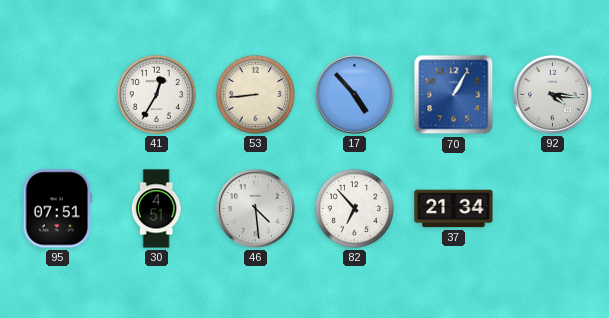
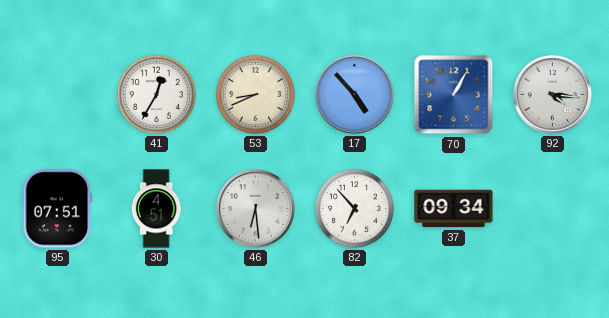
53: 8:44 -> 8:41
46: 4:29 -> 6:29
37: 21:34 -> 09:34
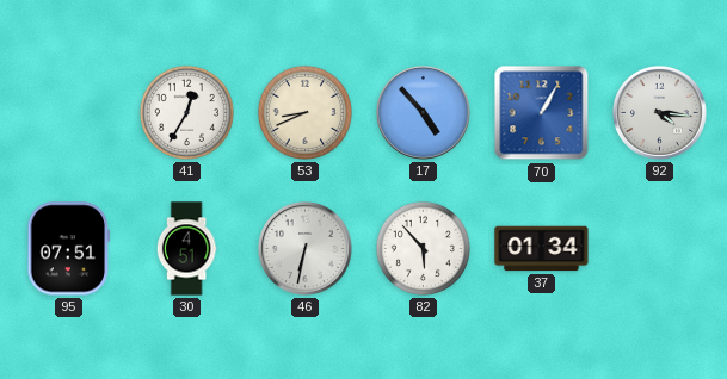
46: 6:29 -> 6:32
82: 6:53 -> 5:53
37: 09:34 -> 01:34
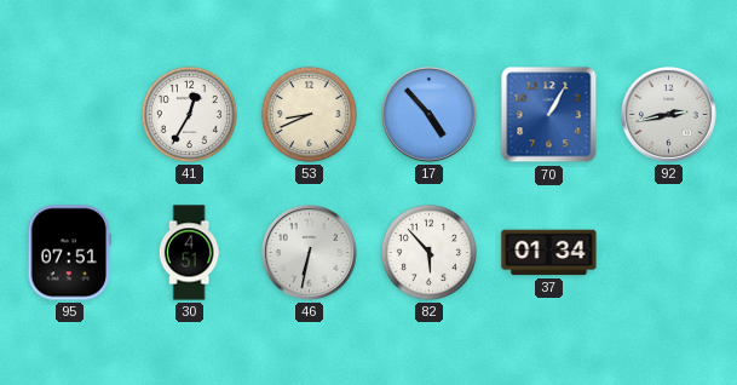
92: 4:16 -> 2:43
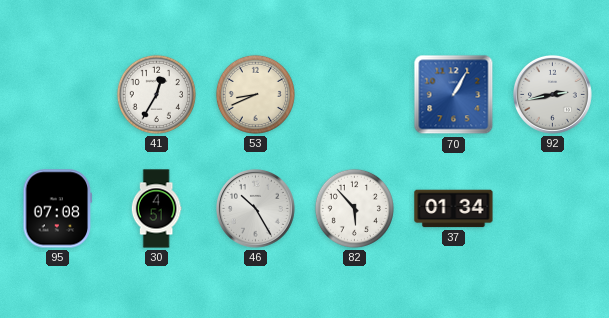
17: 4:53 -> none
95: 07:51 -> 07:08
46: 6:32 -> 10:25
